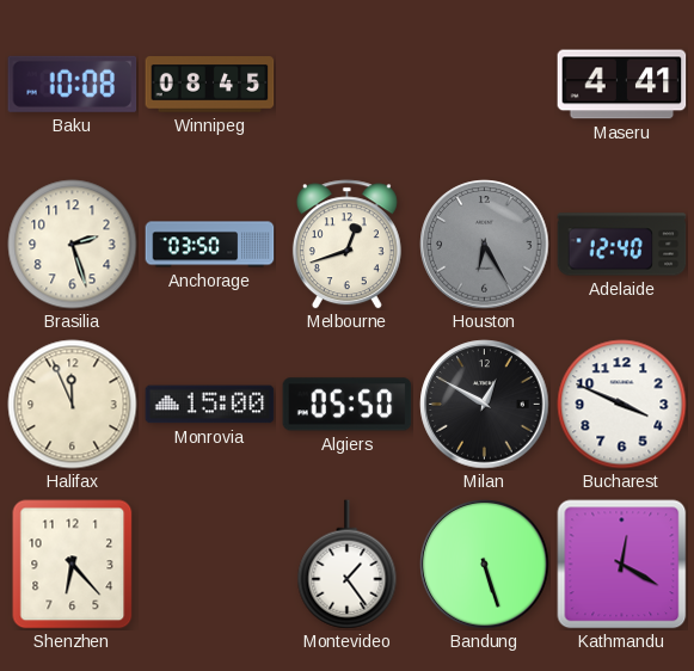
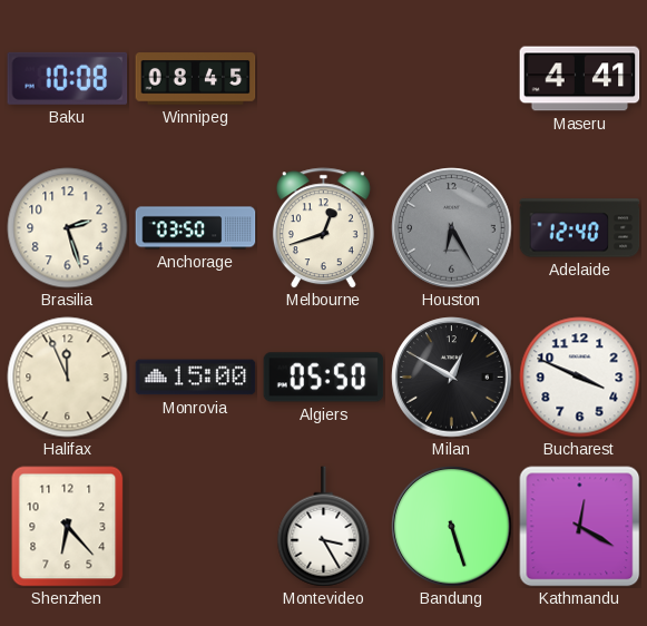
Montevideo: 1:24 -> 3:25
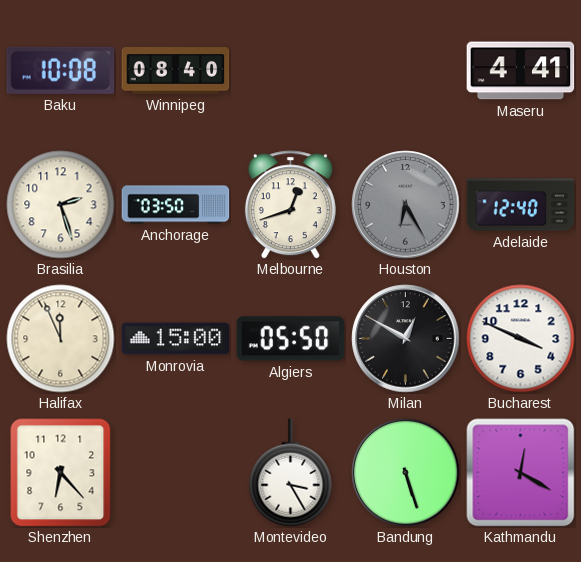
Winnipeg: 08:45 -> 08:40
